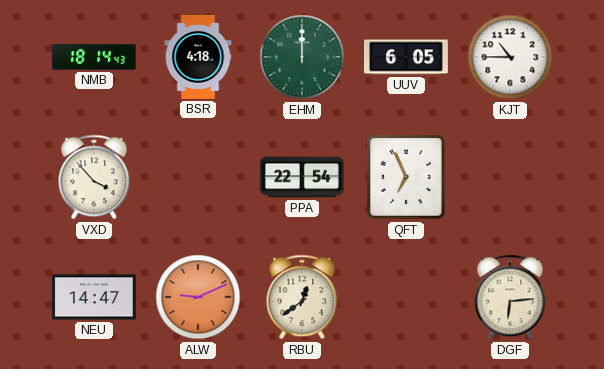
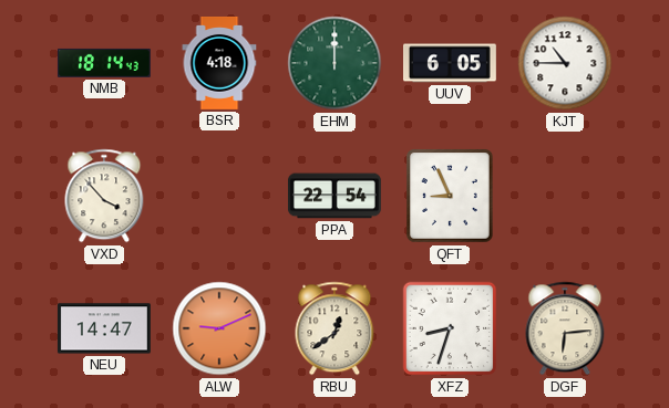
QFT: 6:56 -> 8:56
XFZ: none -> 8:33
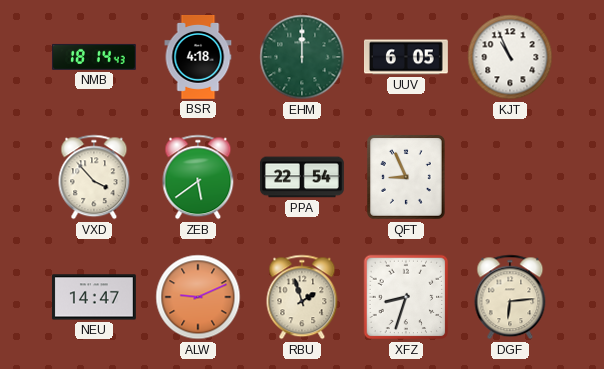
KJT: 10:45 -> 10:56
ZEB: none -> 5:39
RBU: 12:39 -> 1:57
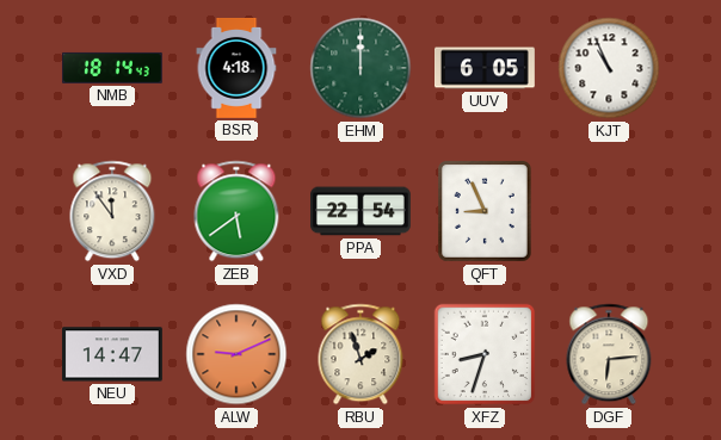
VXD: 3:53 -> 11:54
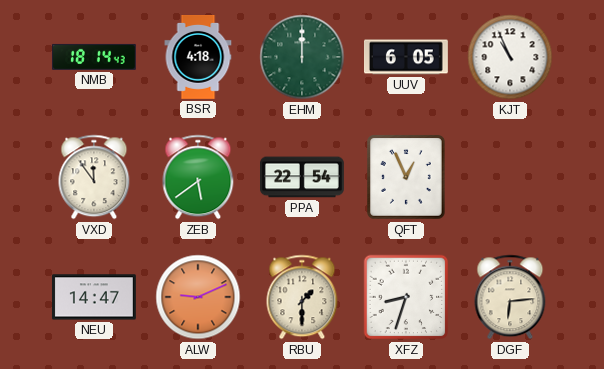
QFT: 8:56 -> 12:56
RBU: 1:57 -> 1:30
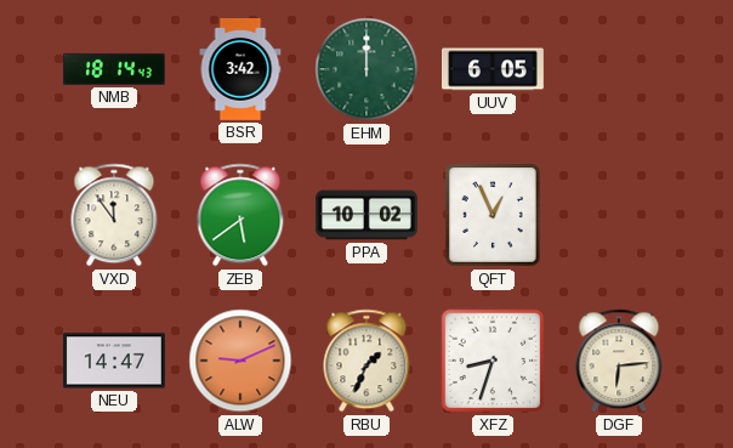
BSR: 4:18 -> 3:42
KJT: 10:56 -> none
PPA: 22:54 -> 10:02
RBU: 1:30 -> 1:34
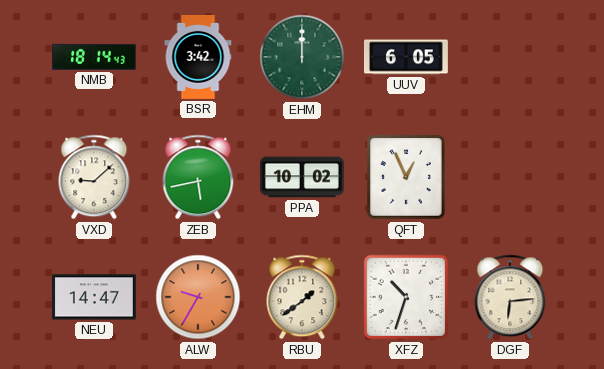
VXD: 11:54 -> 9:08
ZEB: 5:39 -> 5:43
ALW: 9:11 -> 9:35
RBU: 1:34 -> 1:39
XFZ: 8:33 -> 10:33
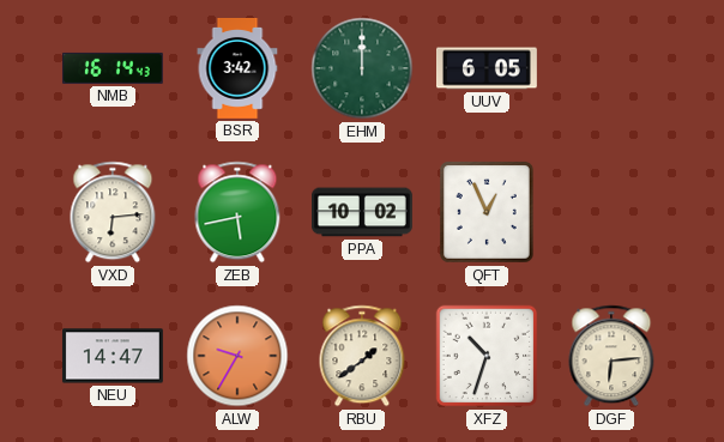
NMB: 18:14 -> 16:14
VXD: 9:08 -> 6:14
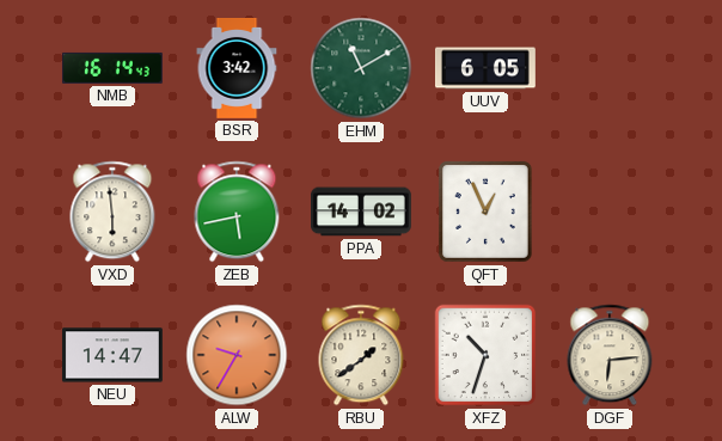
EHM: 12:00 -> 11:10
VXD: 6:14 -> 5:59
PPA: 10:02 -> 14:02
